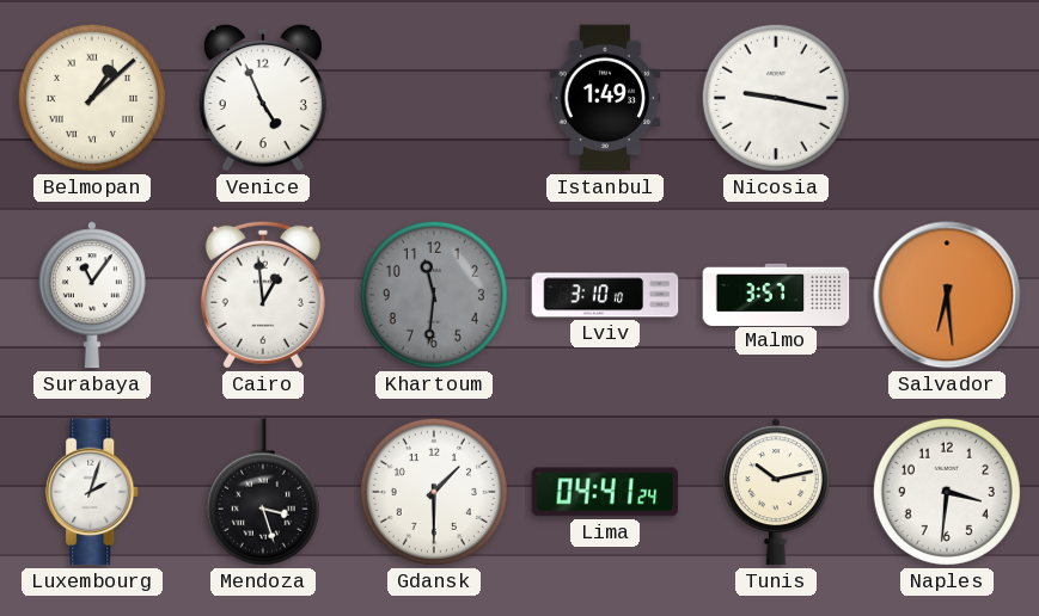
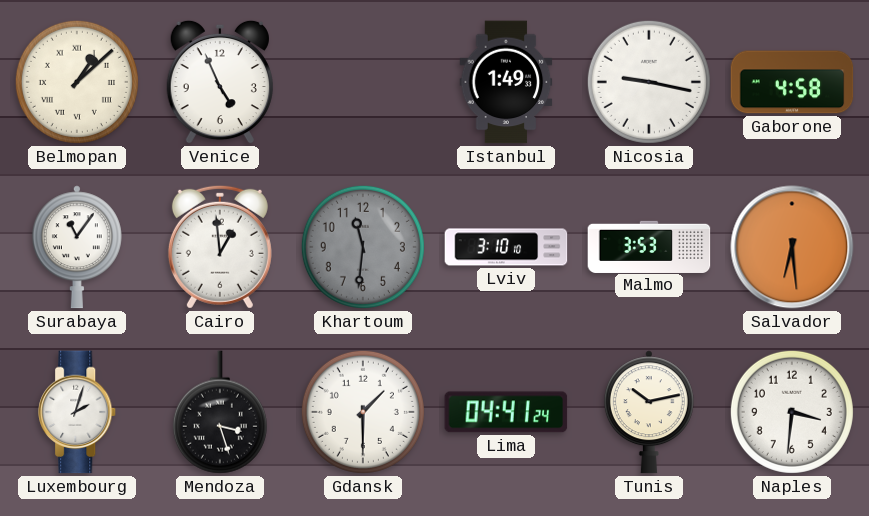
Gaborone: none -> 4:58
Malmo: 3:57 -> 3:53
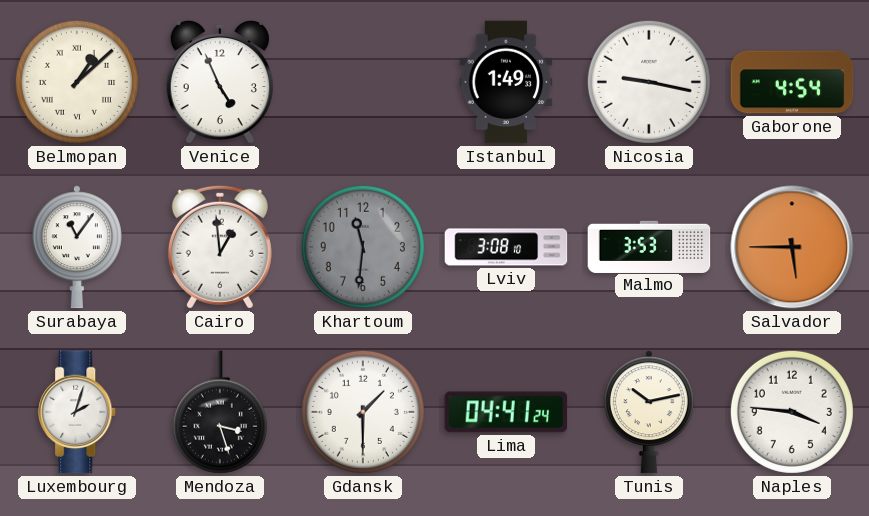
Gaborone: 4:58 -> 4:54
Lviv: 3:10 -> 3:08
Salvador: 6:29 -> 5:45
Naples: 3:31 -> 3:46
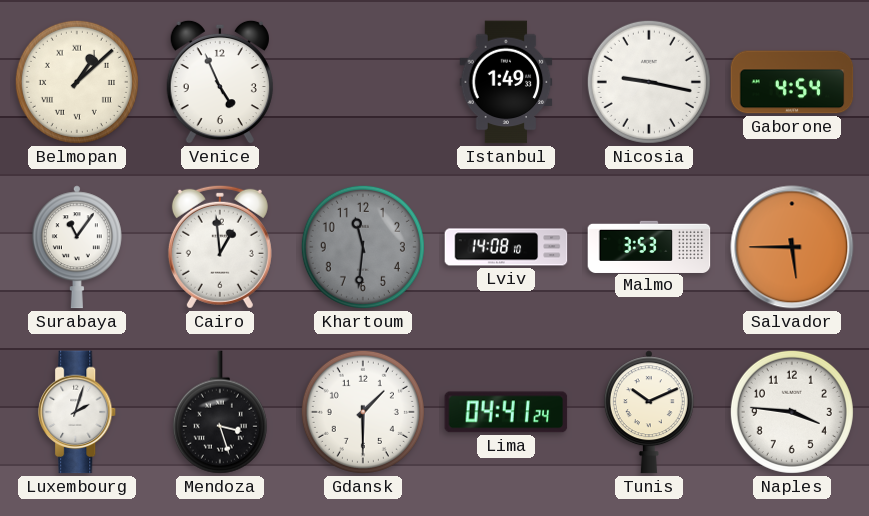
Lviv: 3:08 -> 14:08
Tunis: 10:13 -> 10:11
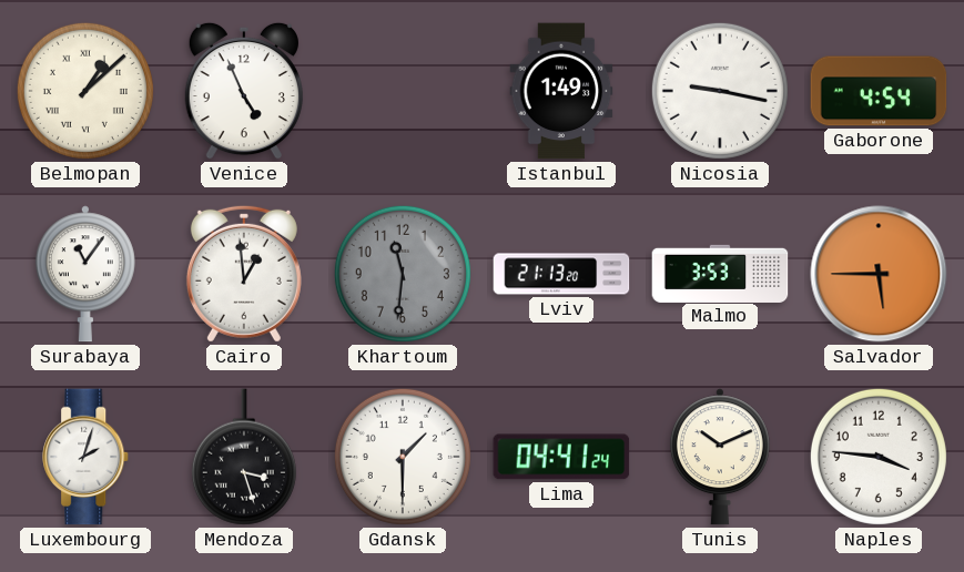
Lviv: 14:08 -> 21:13
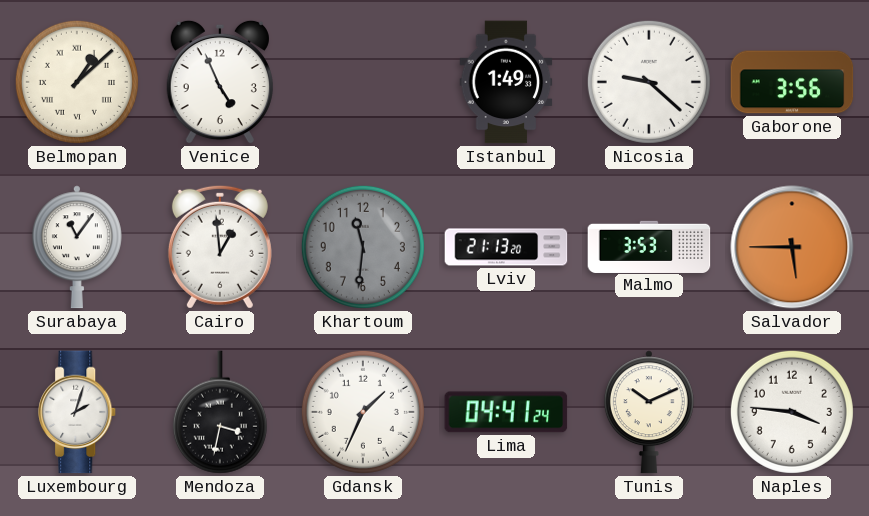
Nicosia: 9:17 -> 9:22
Gaborone: 4:54 -> 3:56
Mendoza: 3:27 -> 3:32
Gdansk: 1:30 -> 1:34
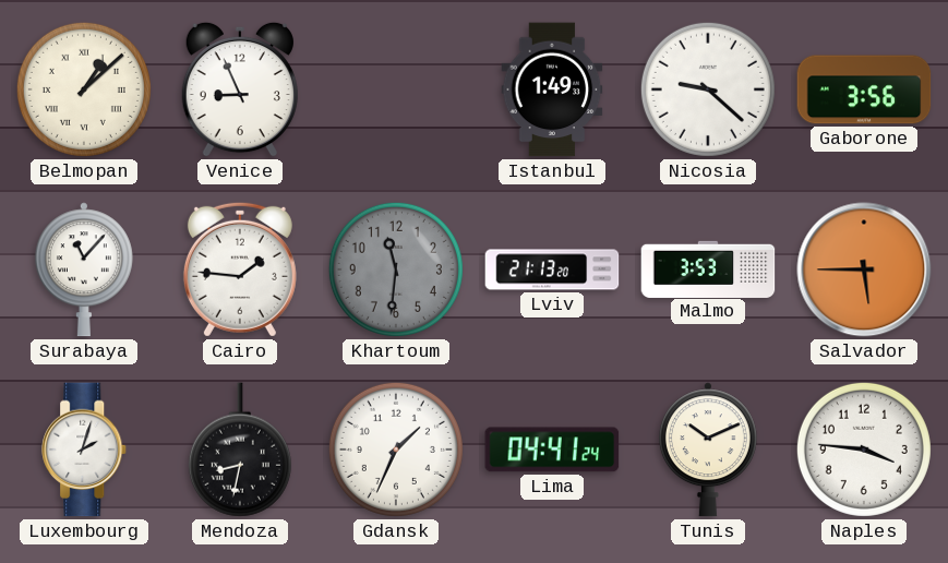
Venice: 4:56 -> 8:56
Surabaya: 11:06 -> 11:07
Cairo: 12:59 -> 1:46
Mendoza: 3:32 -> 8:32
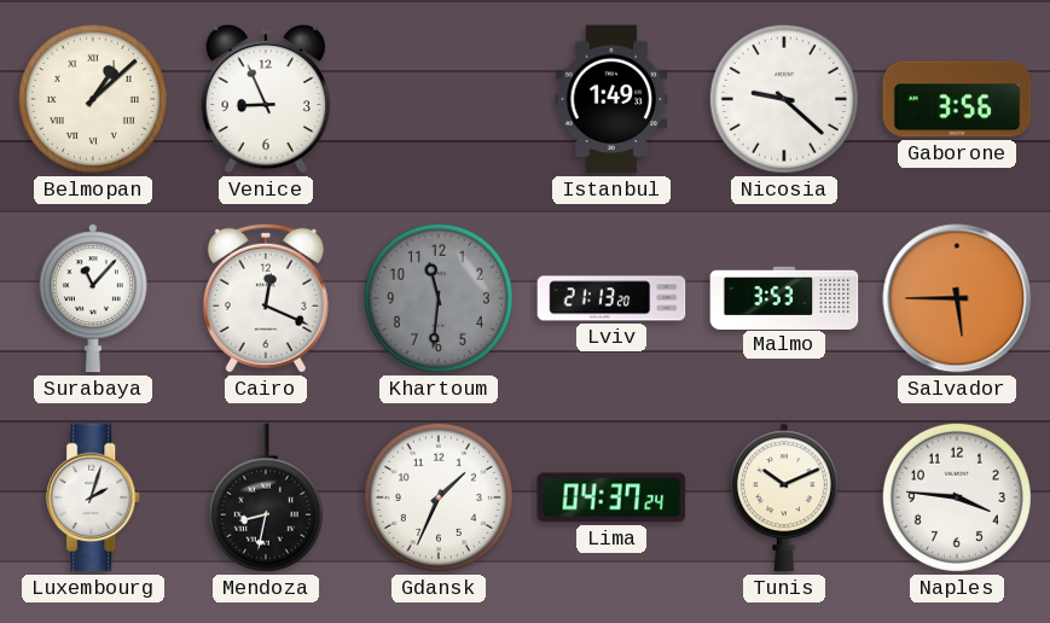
Cairo: 1:46 -> 12:19
Lima: 04:41 -> 04:37
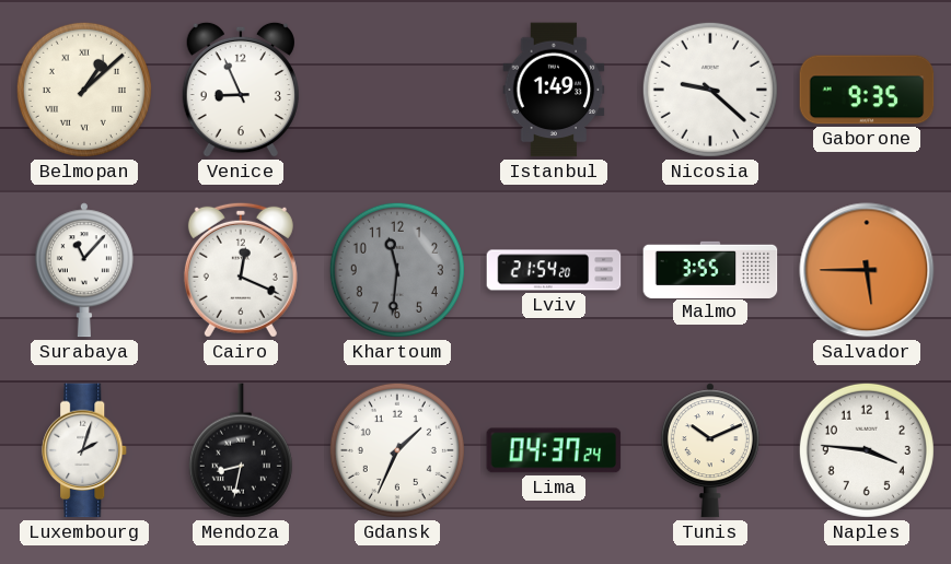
Gaborone: 3:56 -> 9:35
Lviv: 21:13 -> 21:54
Malmo: 3:53 -> 3:55
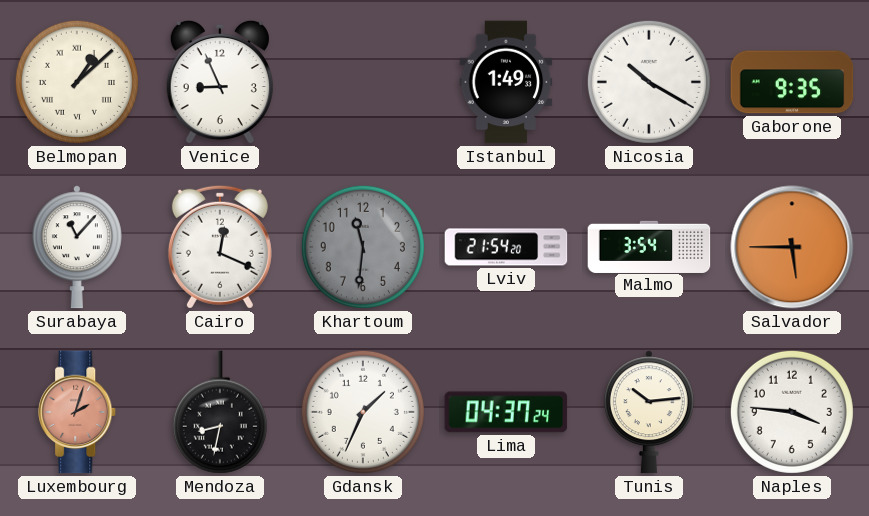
Nicosia: 9:22 -> 10:20
Malmo: 3:55 -> 3:54
Luxembourg dial: white -> salmon
Tunis: 10:11 -> 10:14
